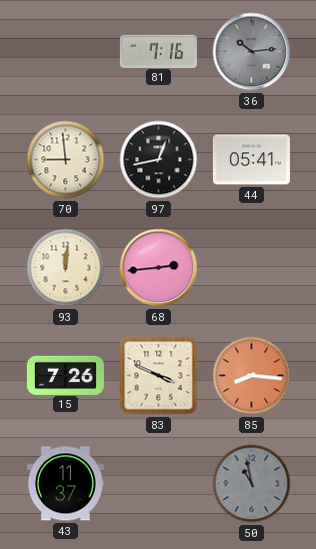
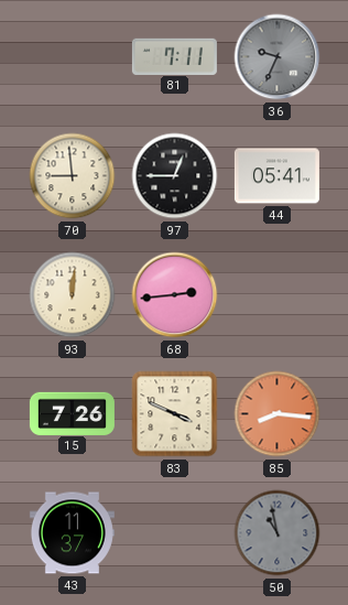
81: 7:16 -> 7:11
36: 10:14 -> 9:34
97: 12:43 -> 12:45
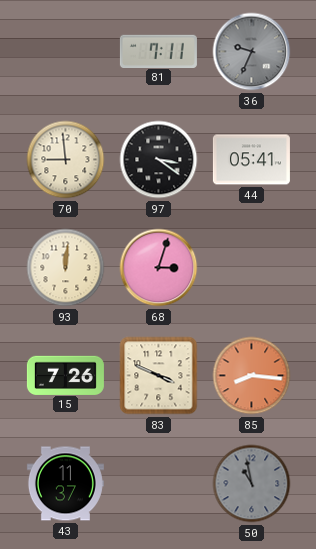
97: 12:45 -> 3:21
68: 2:44 -> 3:03
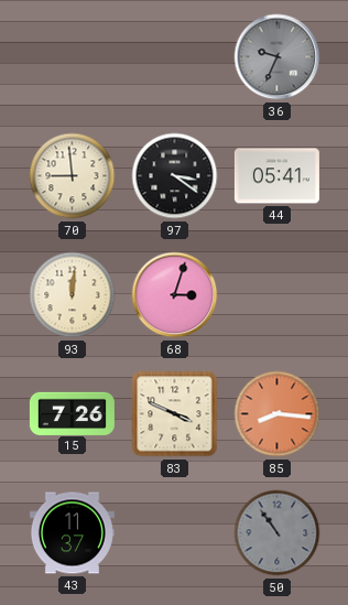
81: 7:11 -> none
50: 10:58 -> 10:54
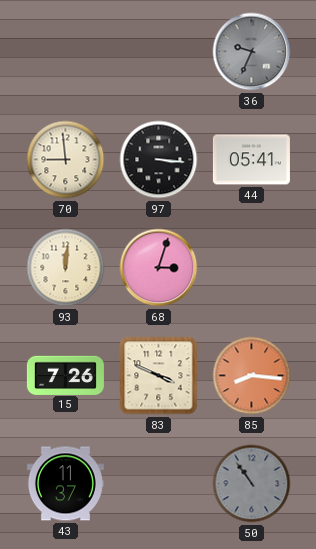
97: 3:21 -> 3:16
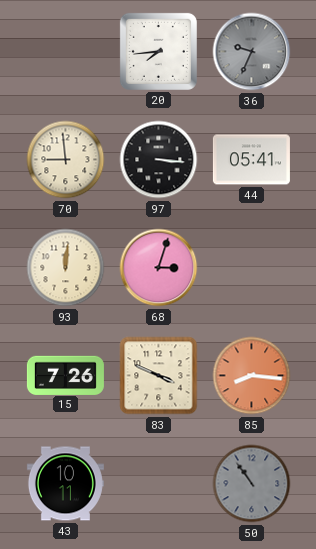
20: none -> 7:44
43: 11:37 -> 10:11
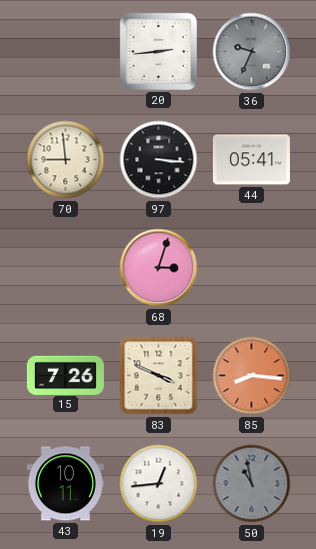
20: 7:44 -> 2:44
93: 12:01 -> none
19: none -> 12:44
50: 10:54 -> 10:58
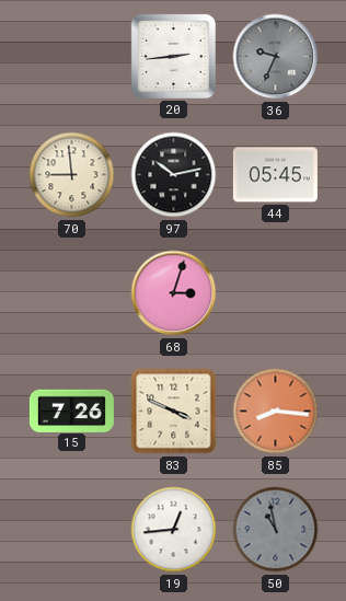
97: 3:16 -> 10:13
44: 05:41 -> 05:45
43: 10:11 -> none
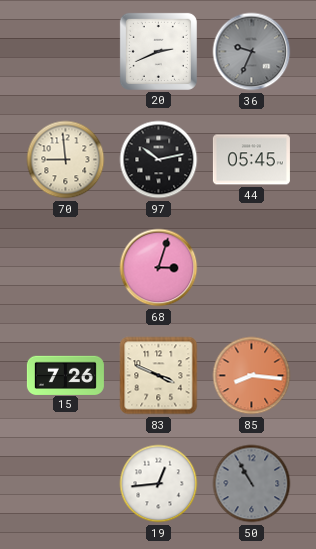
20: 2:44 -> 2:41
50: 10:58 -> 10:55
